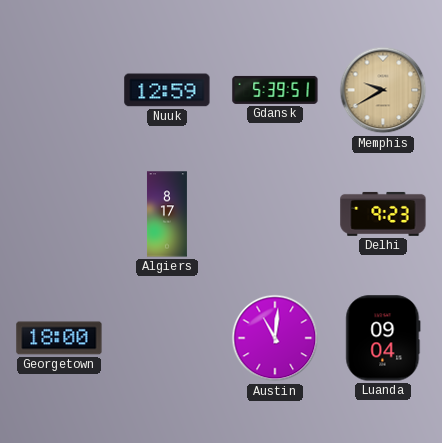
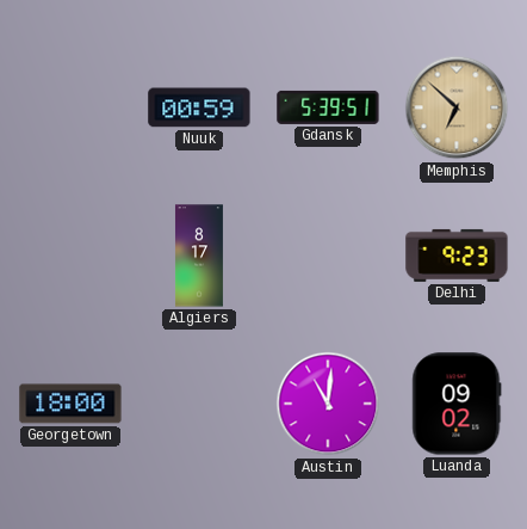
Nuuk: 12:59 -> 00:59
Memphis: 9:40 -> 6:52
Luanda: 09:04 -> 09:02
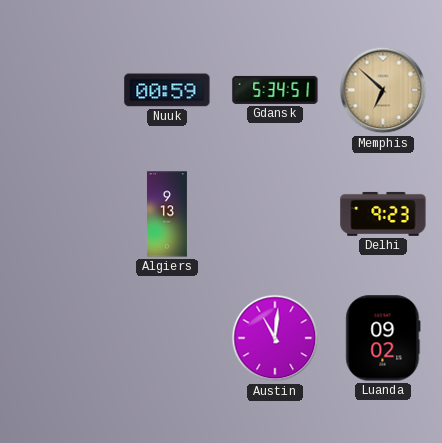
Gdansk: 5:39 -> 5:34
Algiers: 8:17 -> 9:13
Georgetown: 18:00 -> none
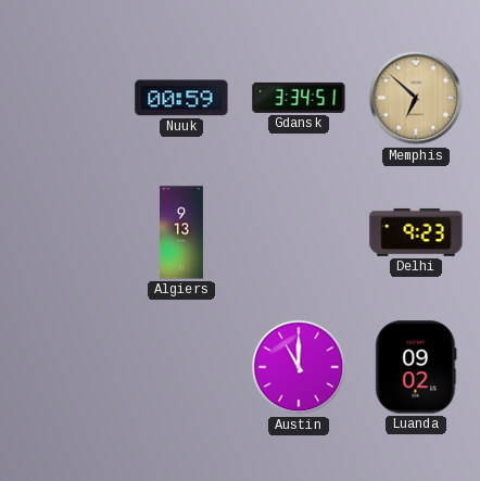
Gdansk: 5:34 -> 3:34
Austin: 11:01 -> 11:00
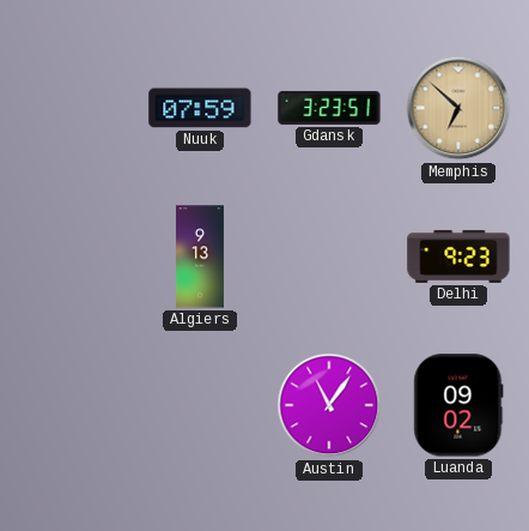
Nuuk: 00:59 -> 07:59
Gdansk: 3:34 -> 3:23
Austin: 11:00 -> 11:06
